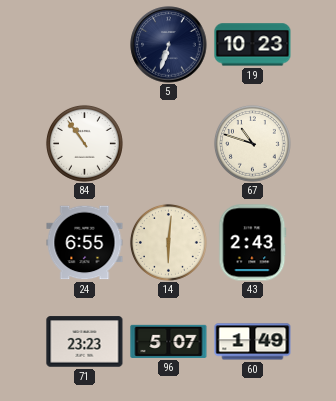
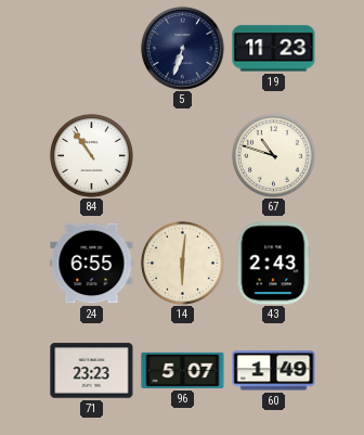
19: 10:23 -> 11:23
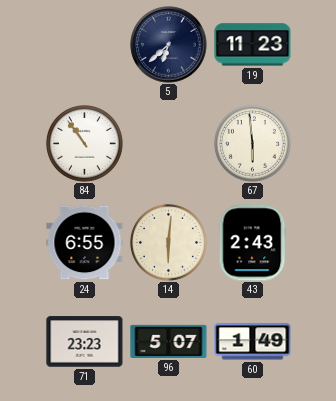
5: 6:33 -> 6:38
67: 10:48 -> 5:59
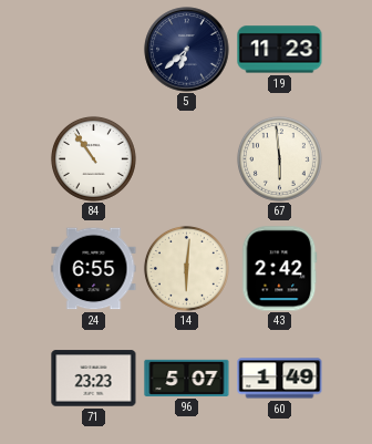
43: 2:43 -> 2:42
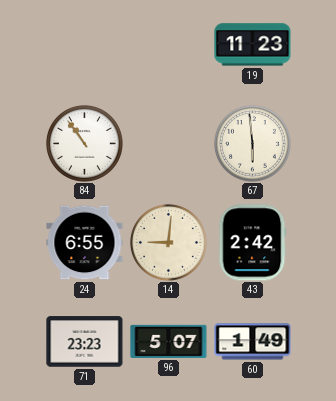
5: 6:38 -> none
14: 6:01 -> 9:01
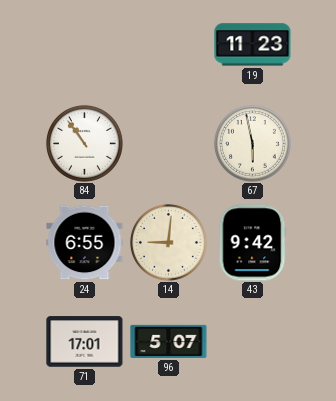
67: 5:59 -> 5:58
43: 2:42 -> 9:42
71: 23:23 -> 17:01
60: 1:49 -> none
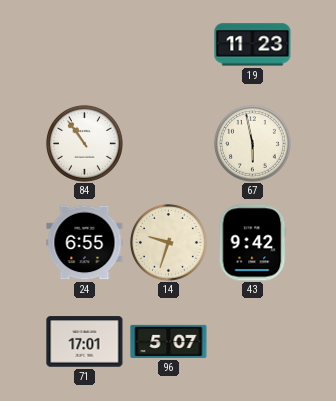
14: 9:01 -> 9:33
